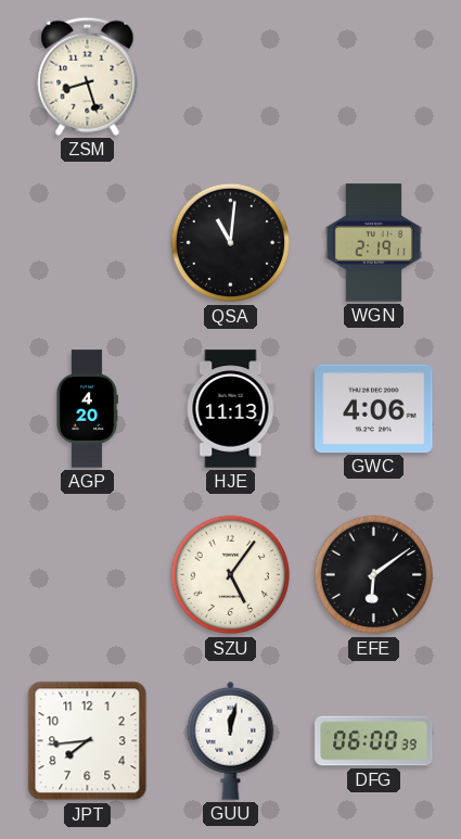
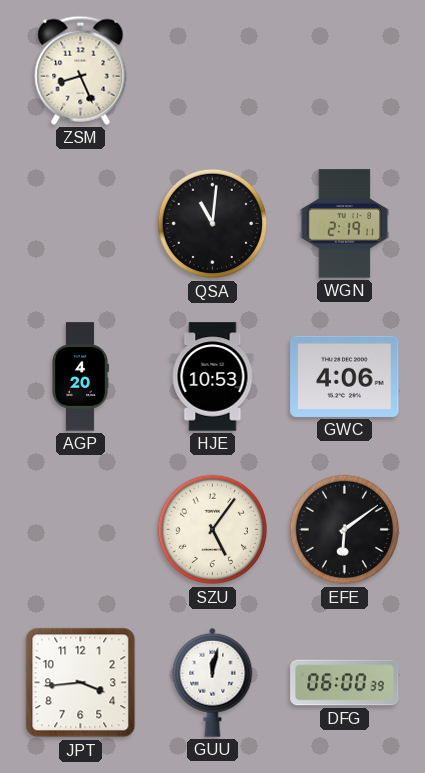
ZSM: 8:27 -> 8:26
HJE: 11:13 -> 10:53
JPT: 7:44 -> 3:44
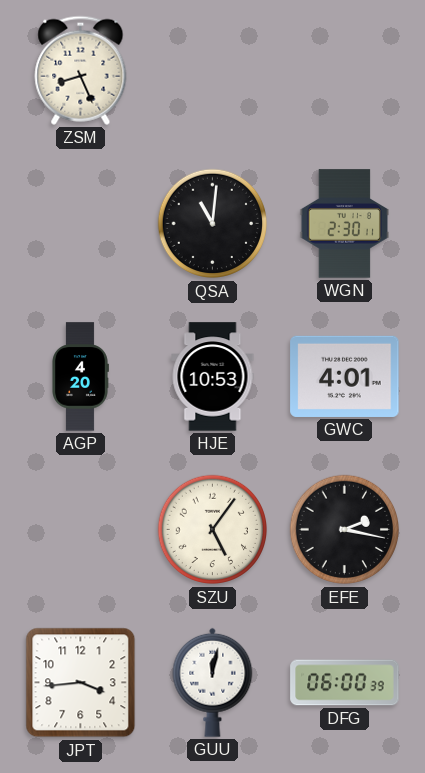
WGN: 2:19 -> 2:30
GWC: 4:06 -> 4:01
EFE: 6:09 -> 2:17
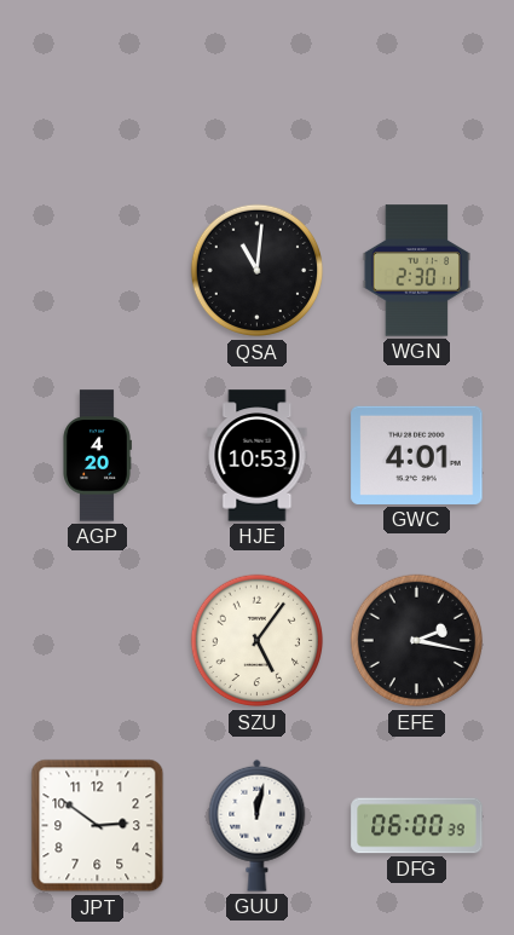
ZSM: 8:26 -> none
JPT: 3:44 -> 2:51
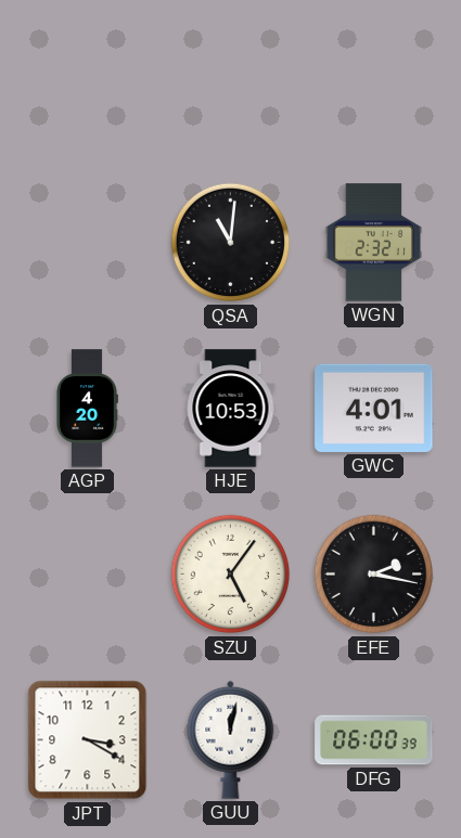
WGN: 2:30 -> 2:32
JPT: 2:51 -> 3:20
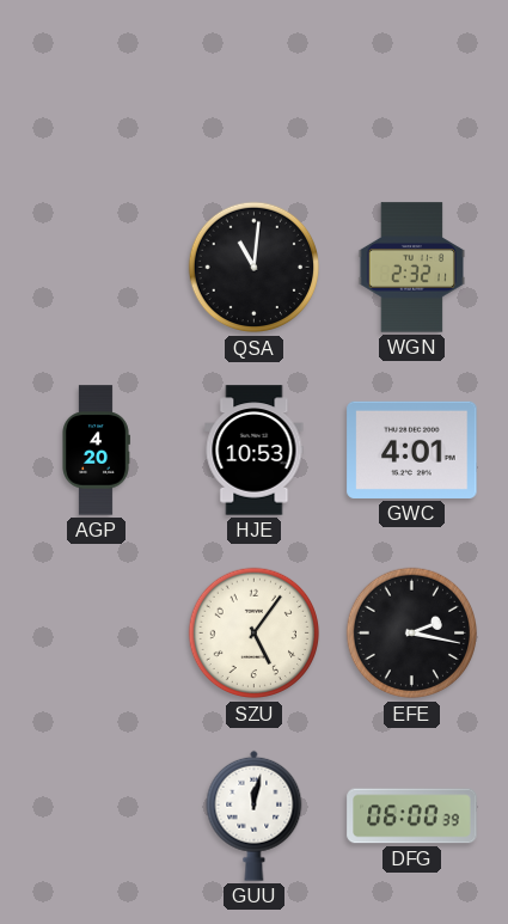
JPT: 3:20 -> none
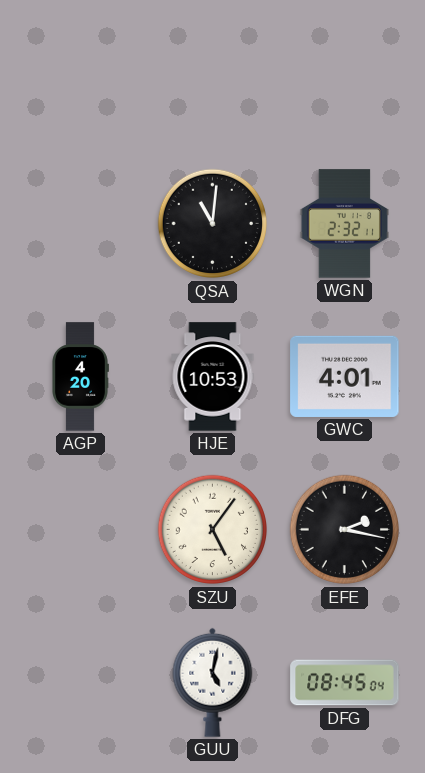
GUU: 12:02 -> 5:02
DFG: 06:00 -> 08:45
